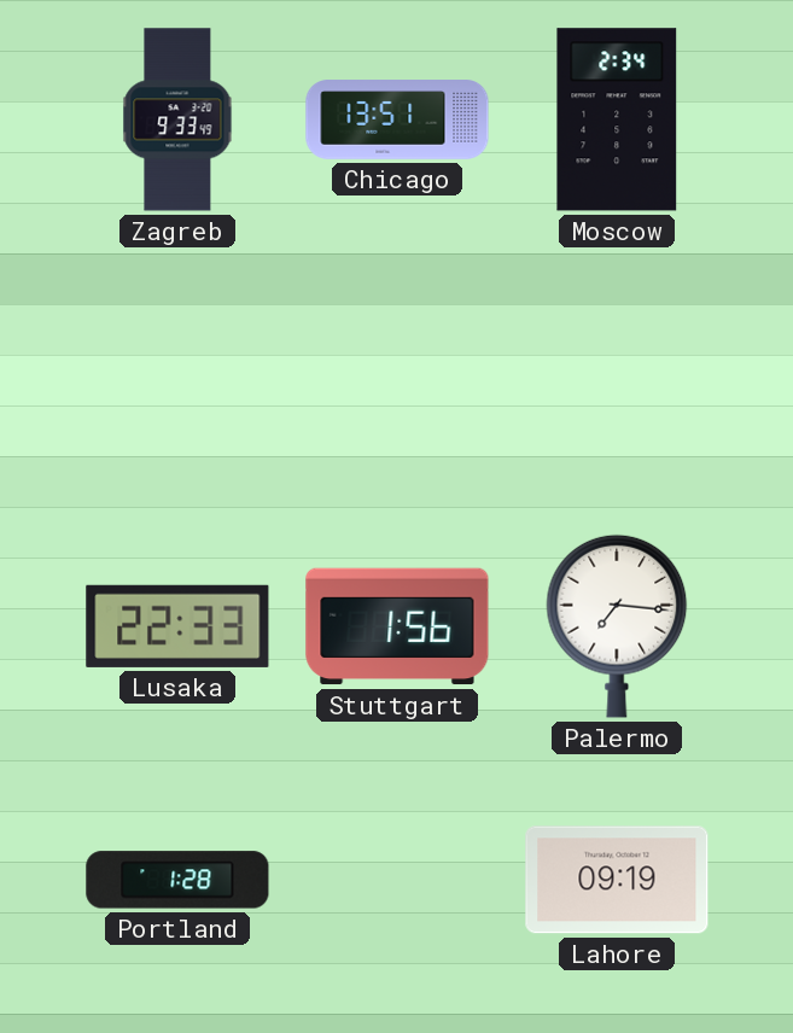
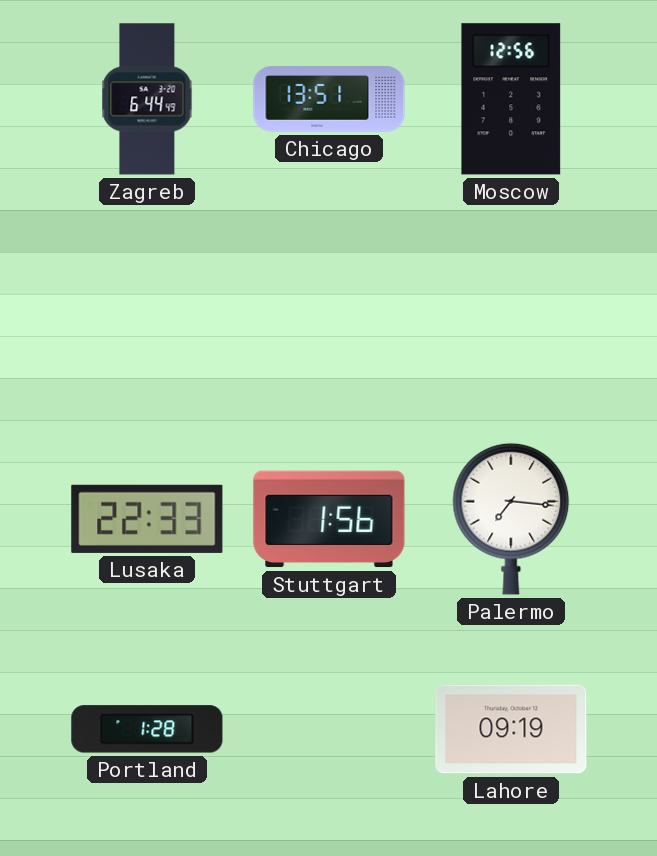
Zagreb: 9:33 -> 6:44
Moscow: 2:34 -> 12:56
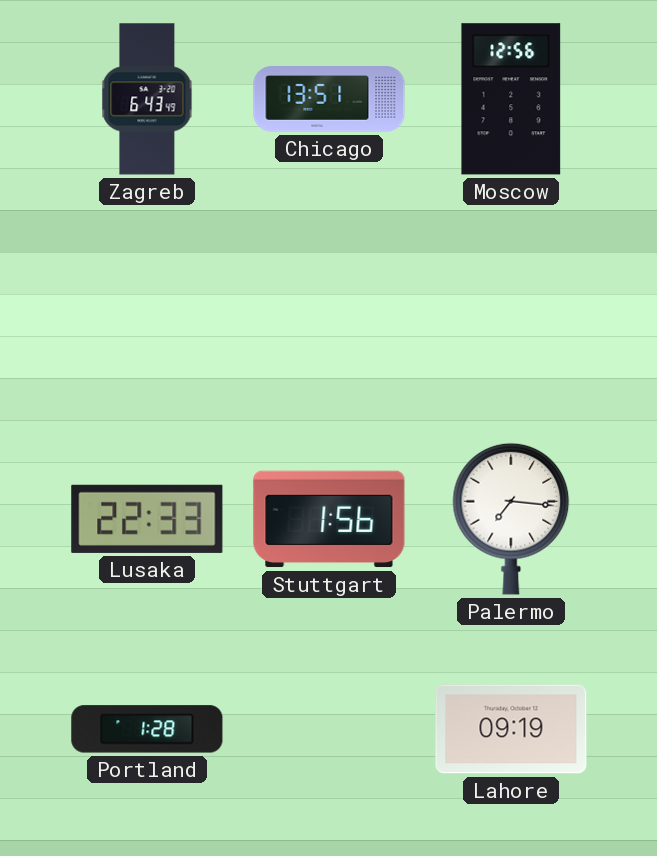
Zagreb: 6:44 -> 6:43
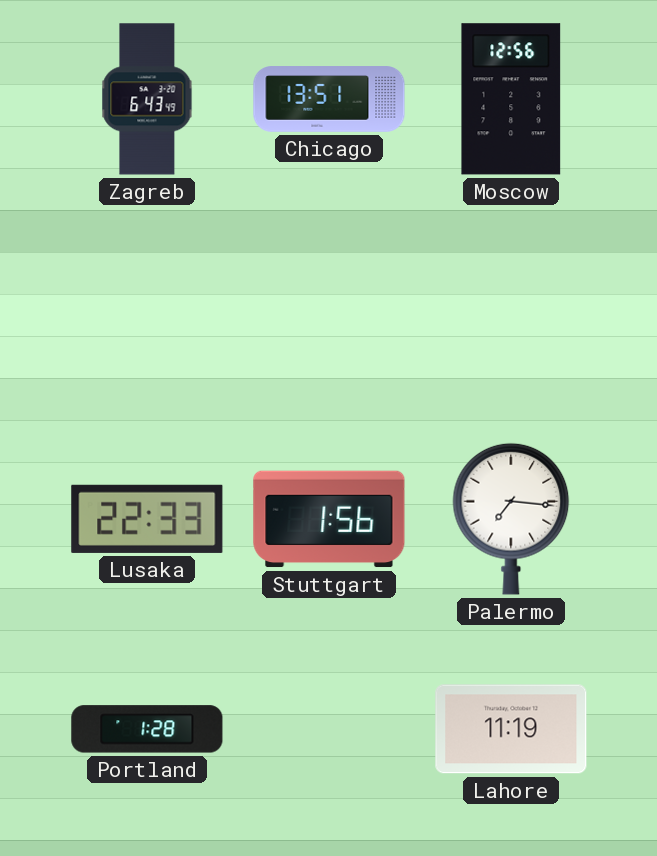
Lahore: 09:19 -> 11:19
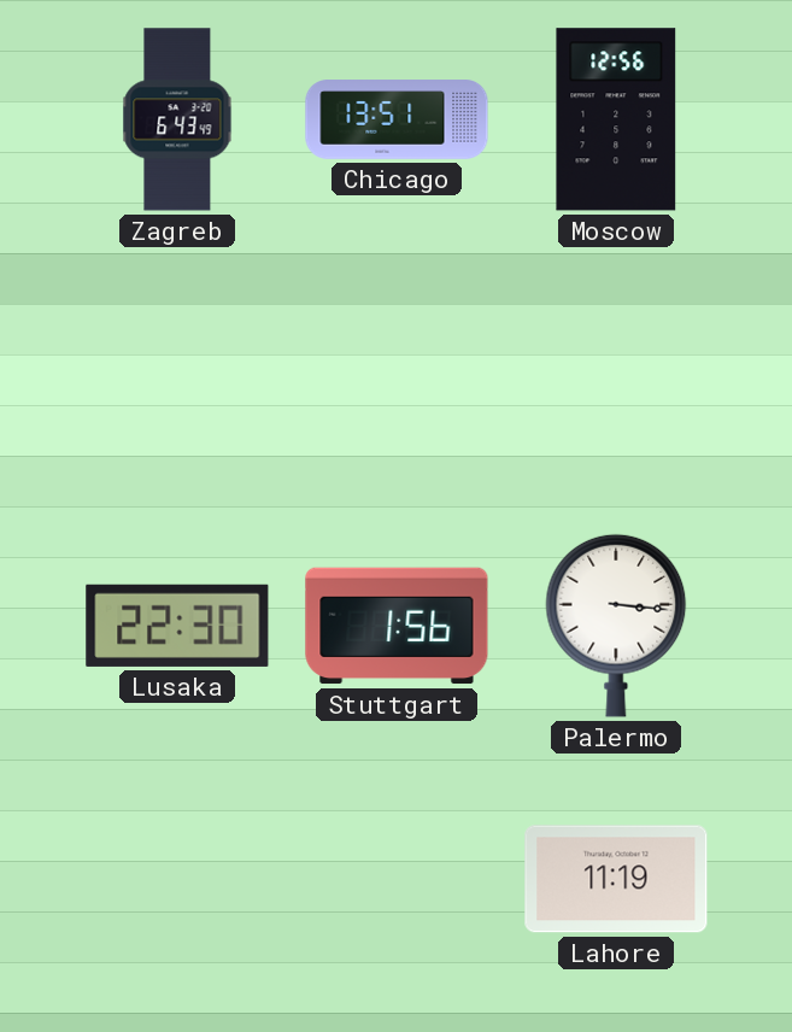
Lusaka: 22:33 -> 22:30
Palermo: 7:16 -> 3:16
Portland: 1:28 -> none
